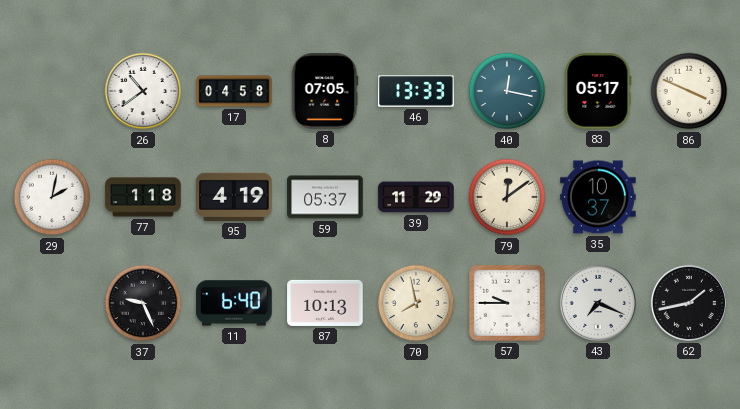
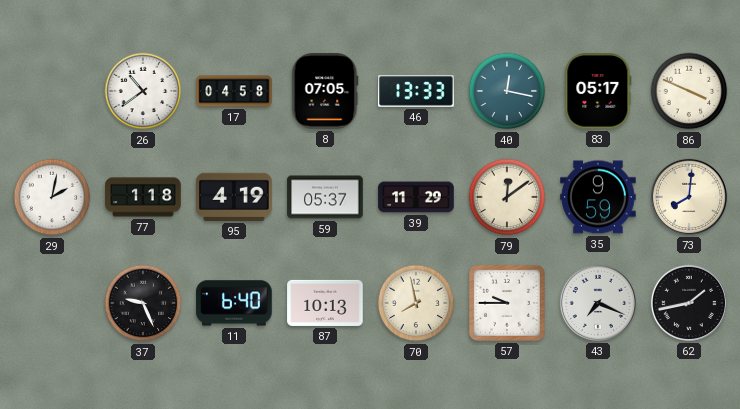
35: 10:37 -> 9:59
73: none -> 8:01
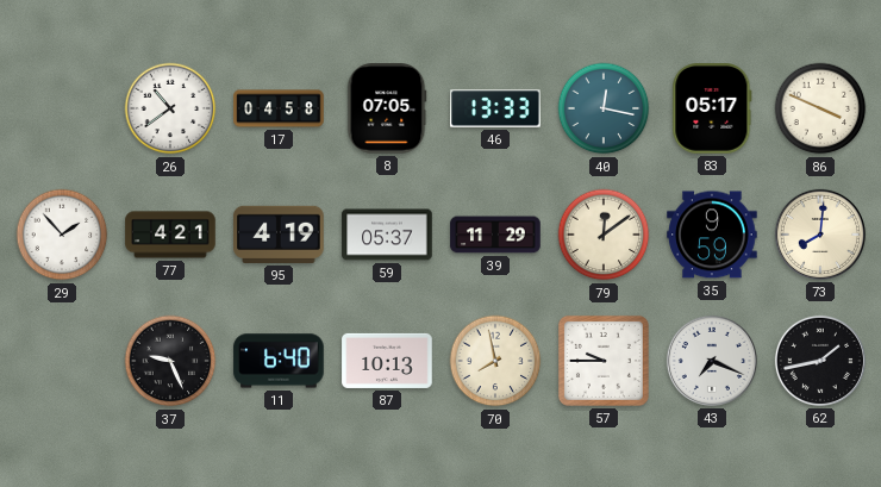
29: 2:02 -> 1:53
77: 1:18 -> 4:21
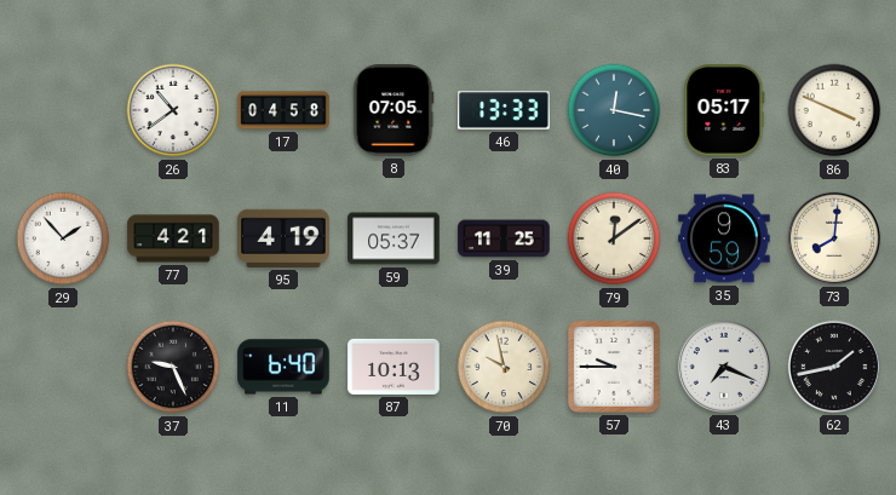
39: 11:29 -> 11:25
70: 7:58 -> 9:58
